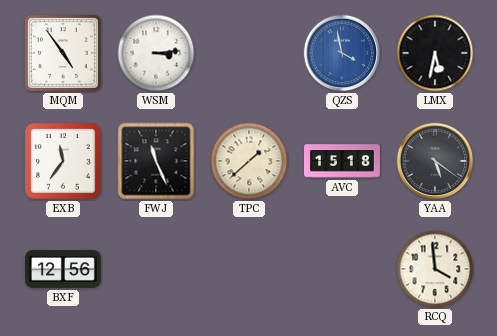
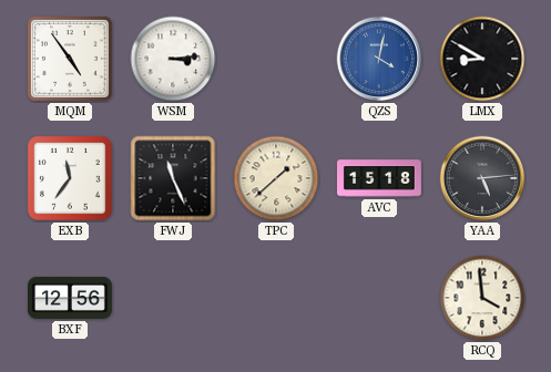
QZS: 3:58 -> 4:02
LMX: 5:32 -> 8:50
YAA: 5:21 -> 5:14
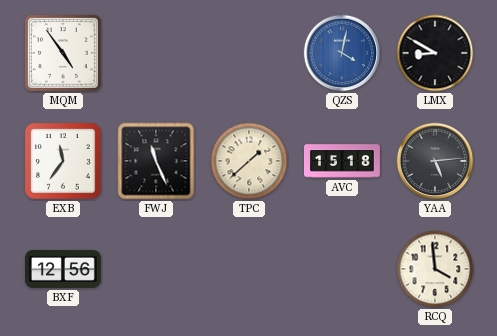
WSM: 3:14 -> none
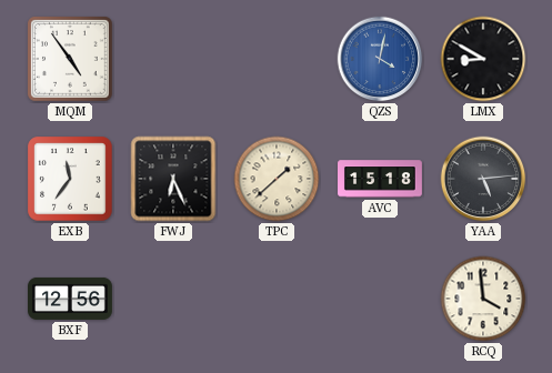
FWJ: 11:26 -> 6:26
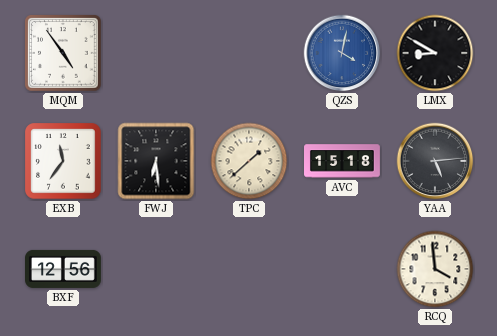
FWJ: 6:26 -> 6:29
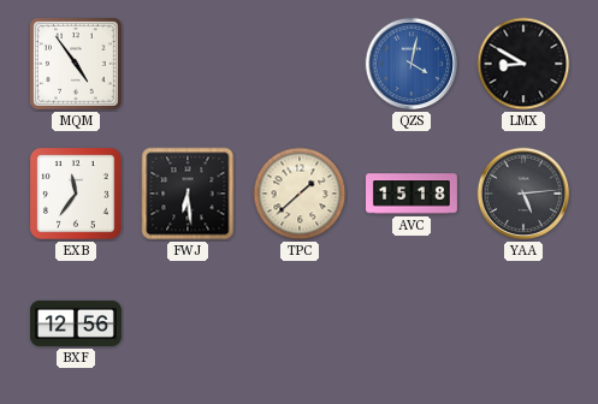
RCQ: 3:59 -> none
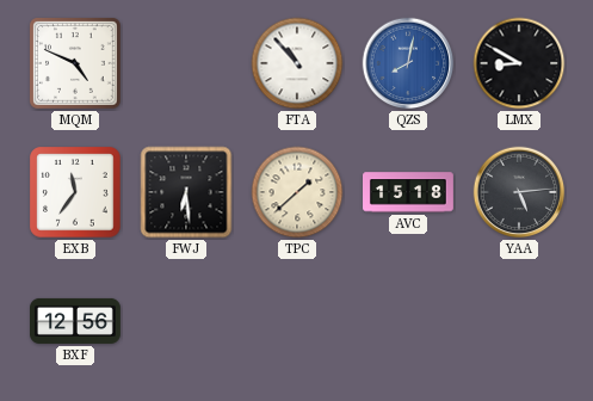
MQM: 4:54 -> 4:49
FTA: none -> 10:53
QZS: 4:02 -> 8:02
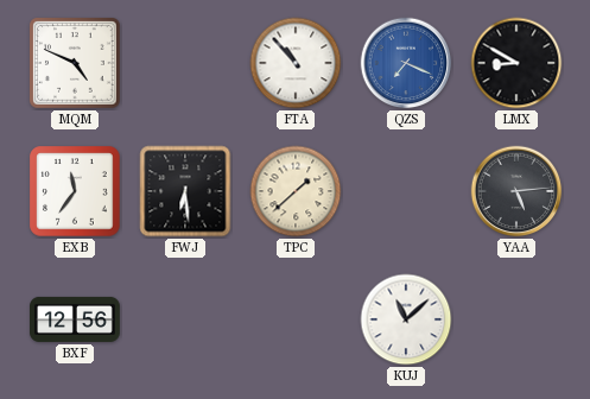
QZS: 8:02 -> 7:19
AVC: 15:18 -> none
KUJ: none -> 11:08
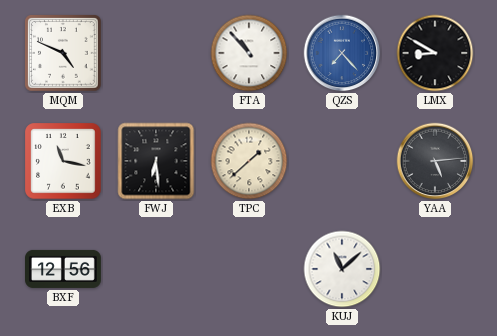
QZS: 7:19 -> 7:23
EXB: 11:36 -> 11:17
